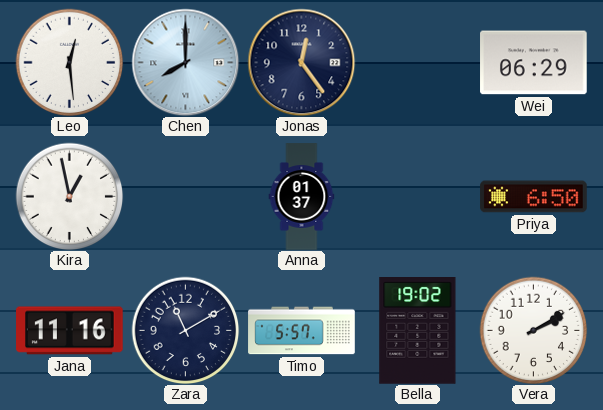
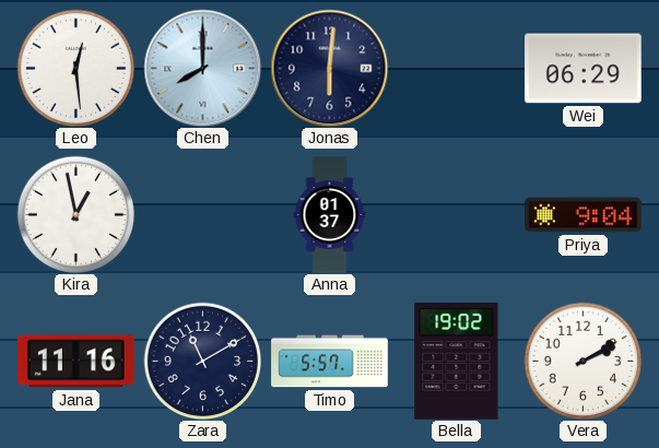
Jonas: 12:24 -> 6:01
Priya: 6:50 -> 9:04
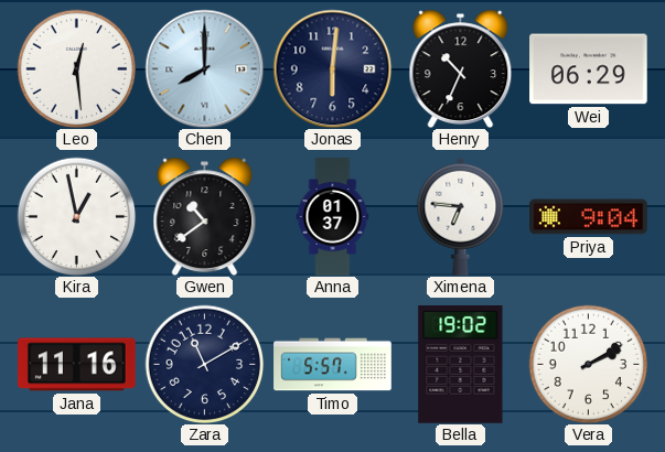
Henry: none -> 10:34
Gwen: none -> 10:39
Ximena: none -> 6:46
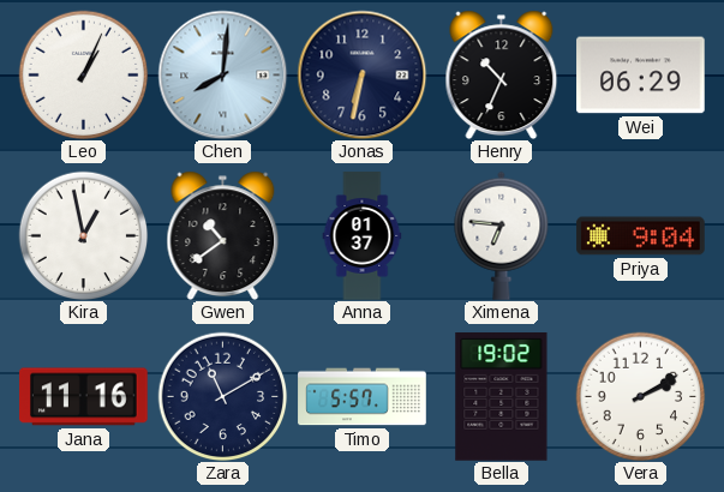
Leo: 12:29 -> 1:04
Chen: 8:00 -> 8:01
Jonas: 6:01 -> 6:32
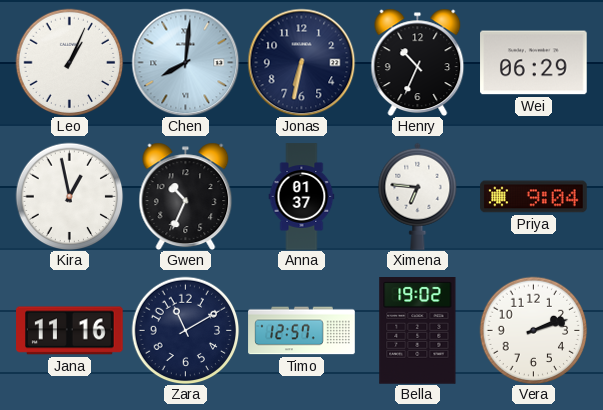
Gwen: 10:39 -> 10:34
Timo: 5:57 -> 12:57
Vera: 2:10 -> 2:12
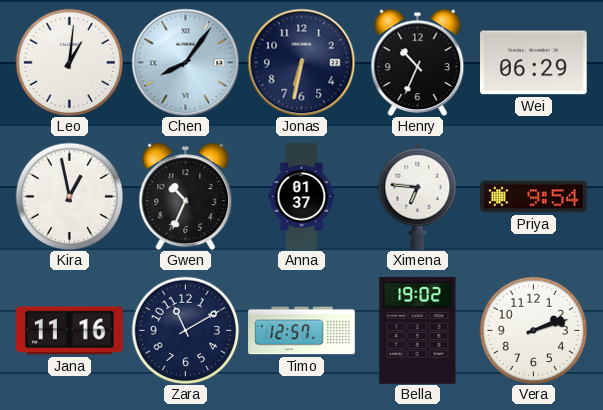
Leo: 1:04 -> 1:01
Chen: 8:01 -> 8:06
Priya: 9:04 -> 9:54
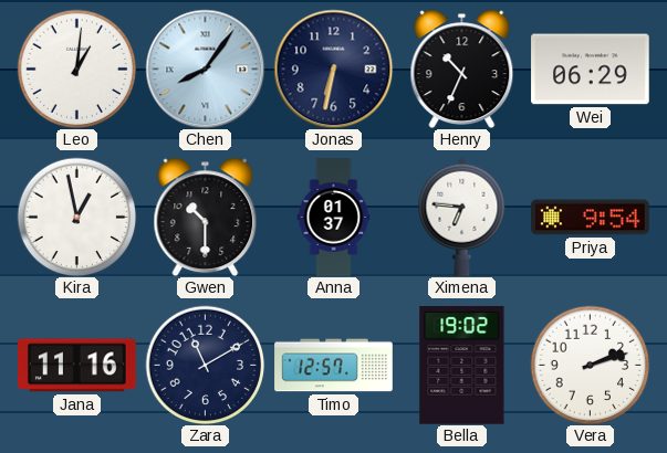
Gwen: 10:34 -> 10:30
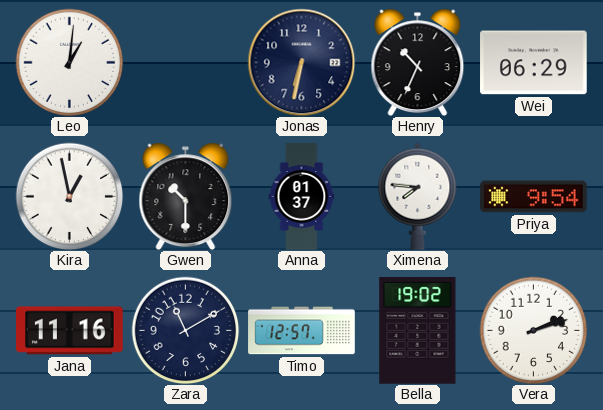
Chen: 8:06 -> none
Ximena: 6:46 -> 7:46
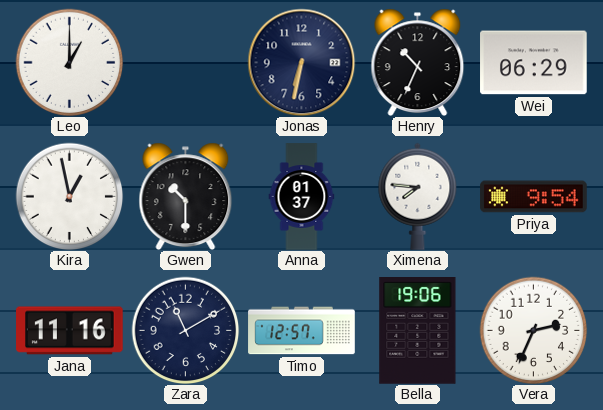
Leo: 1:01 -> 1:00
Bella: 19:02 -> 19:06
Vera: 2:12 -> 2:34
